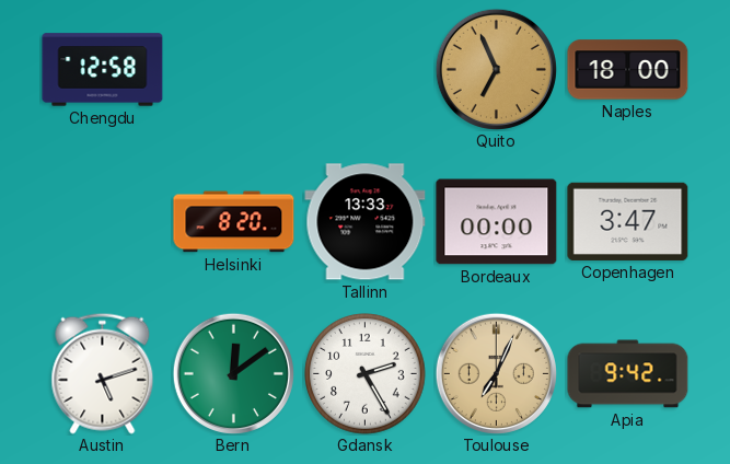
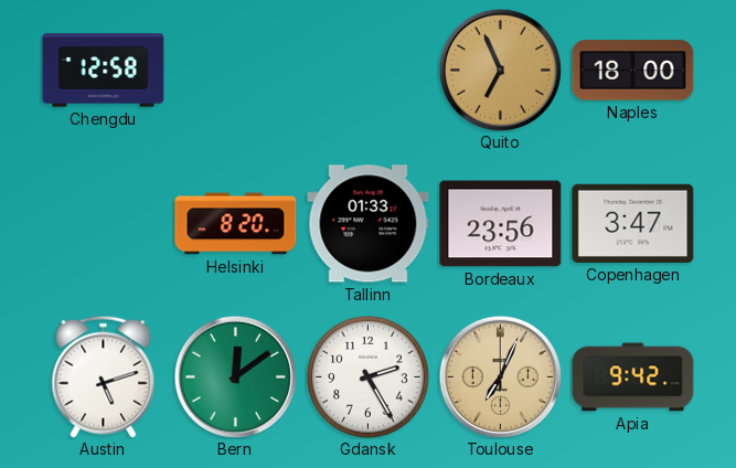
Tallinn: 13:33 -> 01:33
Bordeaux: 00:00 -> 23:56
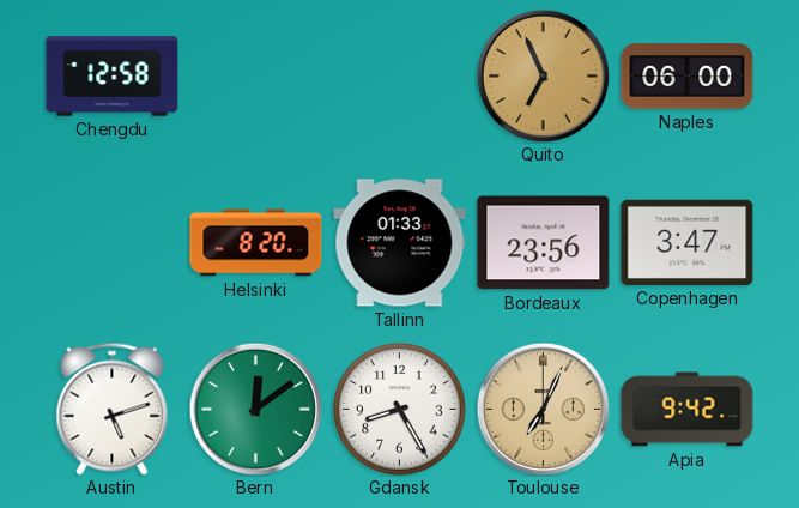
Naples: 18:00 -> 06:00
Gdansk: 2:25 -> 8:25
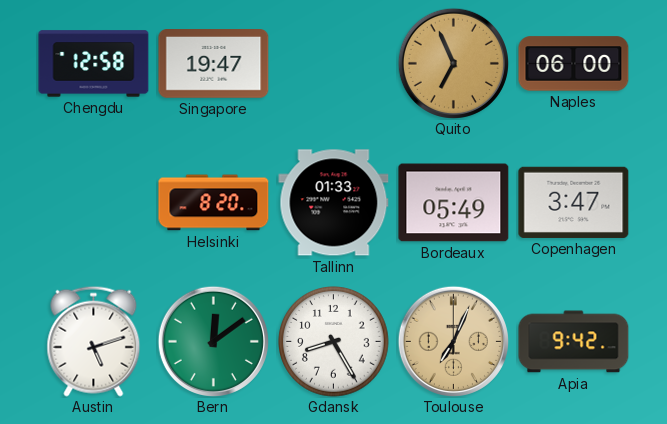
Singapore: none -> 19:47
Bordeaux: 23:56 -> 05:49
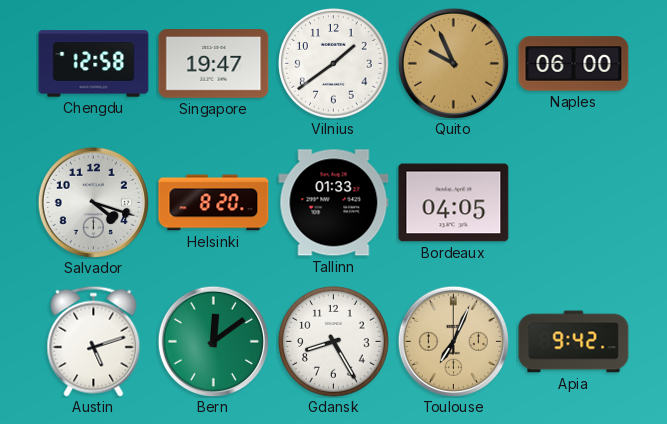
Vilnius: none -> 1:39
Quito: 6:56 -> 9:56
Salvador: none -> 4:18
Bordeaux: 05:49 -> 04:05
Copenhagen: 3:47 -> none
